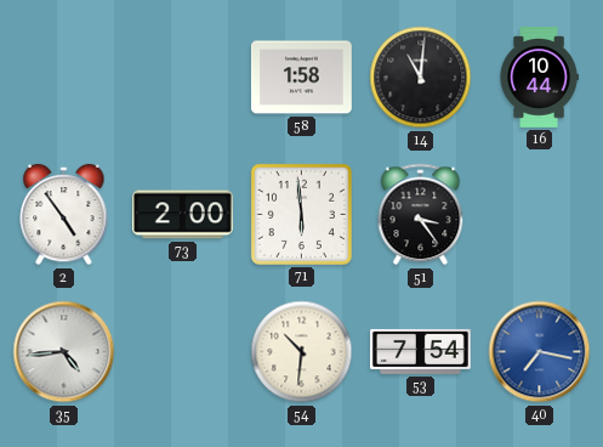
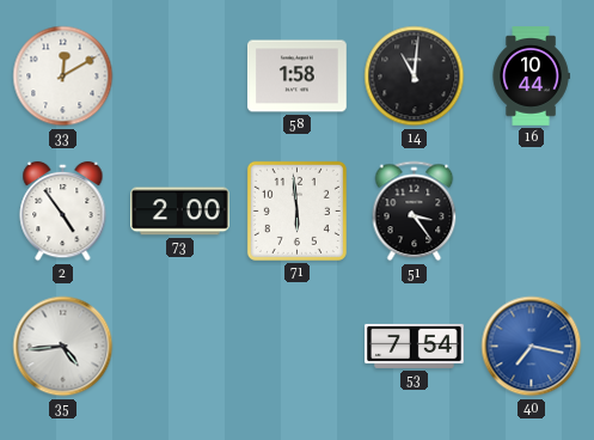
33: none -> 12:10
54: 10:31 -> none
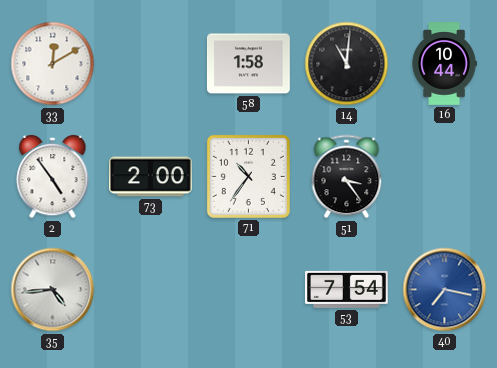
71: 5:59 -> 10:36
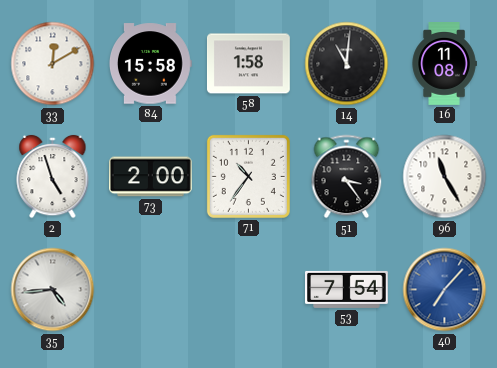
84: none -> 15:58
16: 10:44 -> 11:08
2: 4:54 -> 4:57
96: none -> 11:25
40: 7:17 -> 7:07
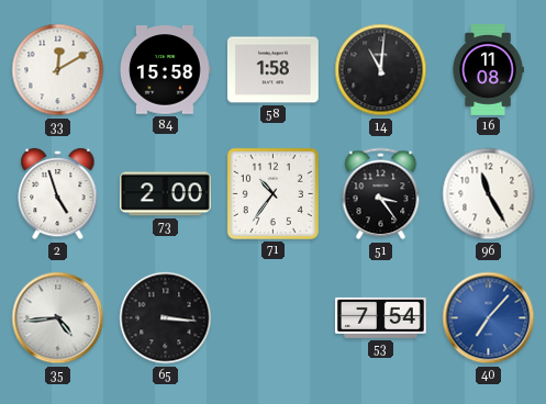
65: none -> 3:16
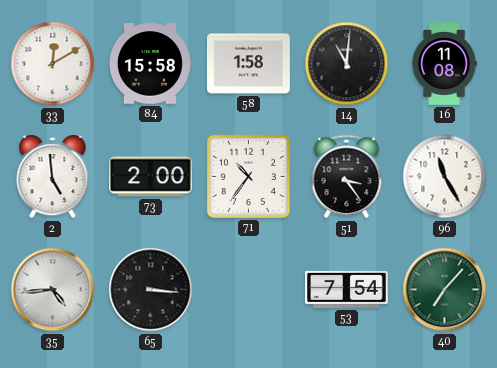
2: 4:57 -> 4:59
40 dial: blue -> green
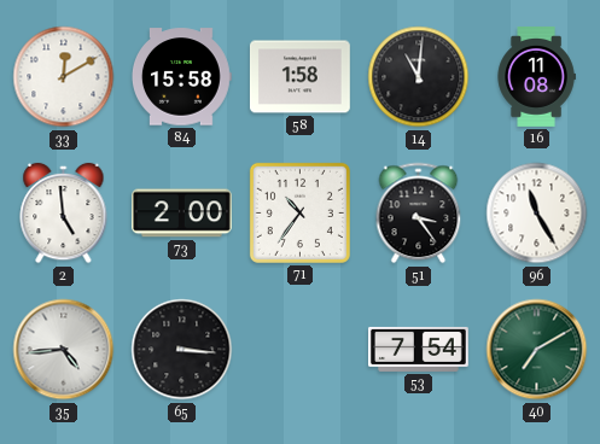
40: 7:07 -> 7:10
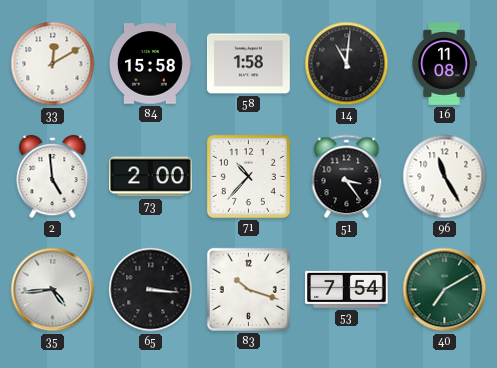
71: 10:36 -> 10:37
83: none -> 10:18
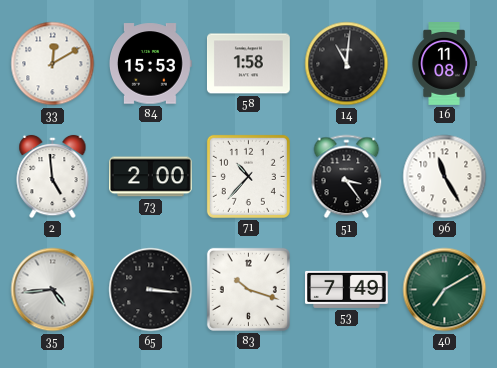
84: 15:58 -> 15:53
53: 7:54 -> 7:49
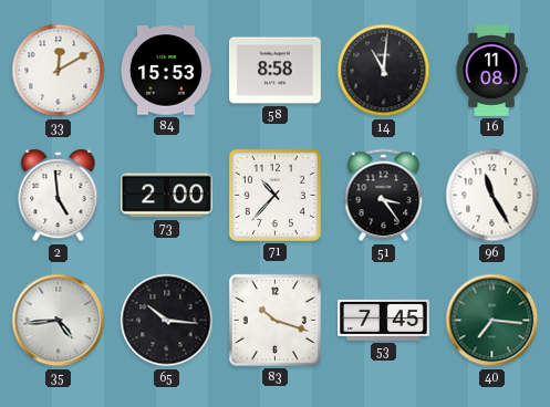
58: 1:58 -> 8:58
65: 3:16 -> 10:16
53: 7:49 -> 7:45
40: 7:10 -> 7:16
